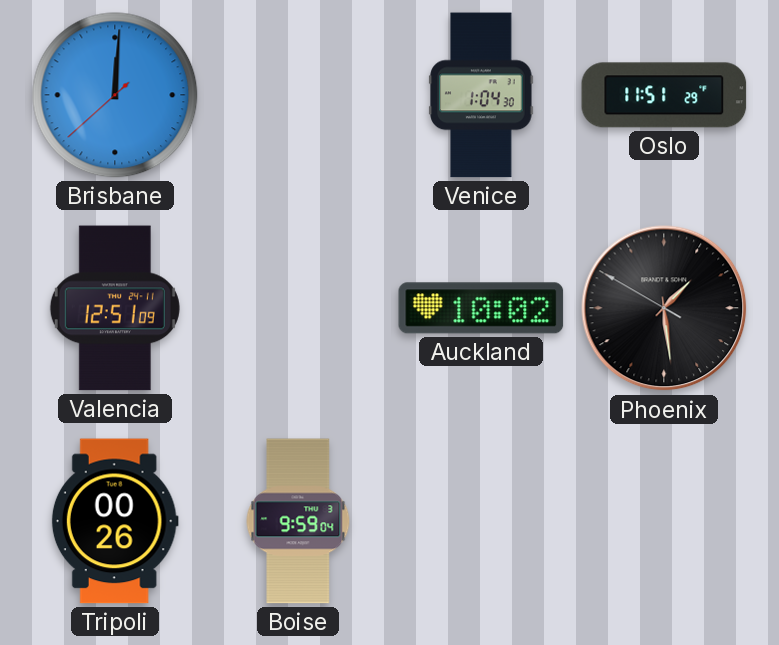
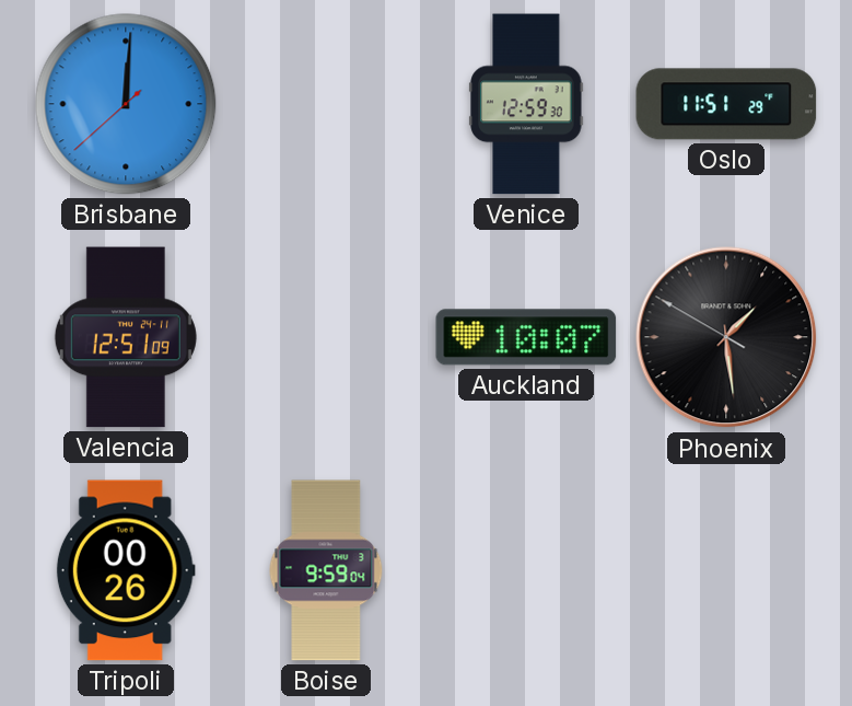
Venice: 1:04 -> 12:59
Auckland: 10:02 -> 10:07
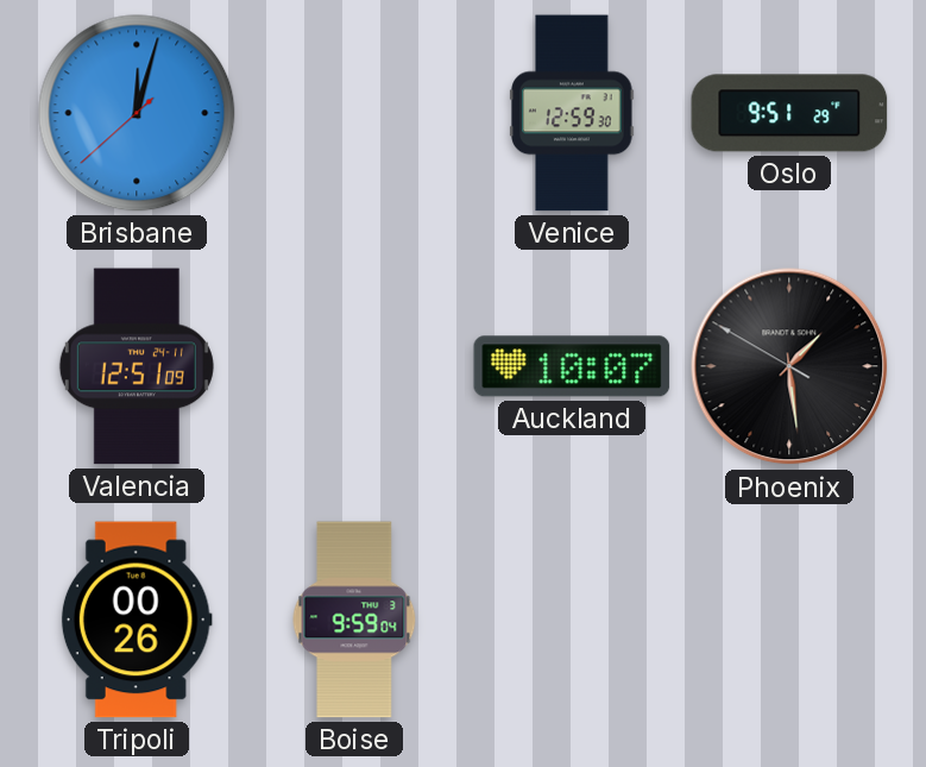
Brisbane: 12:00 -> 12:02
Oslo: 11:51 -> 9:51
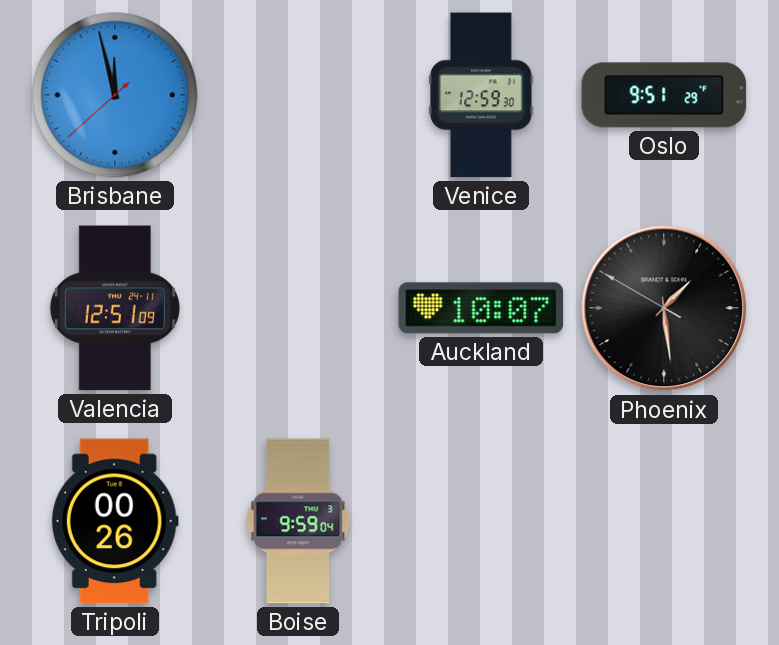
Brisbane: 12:02 -> 11:57
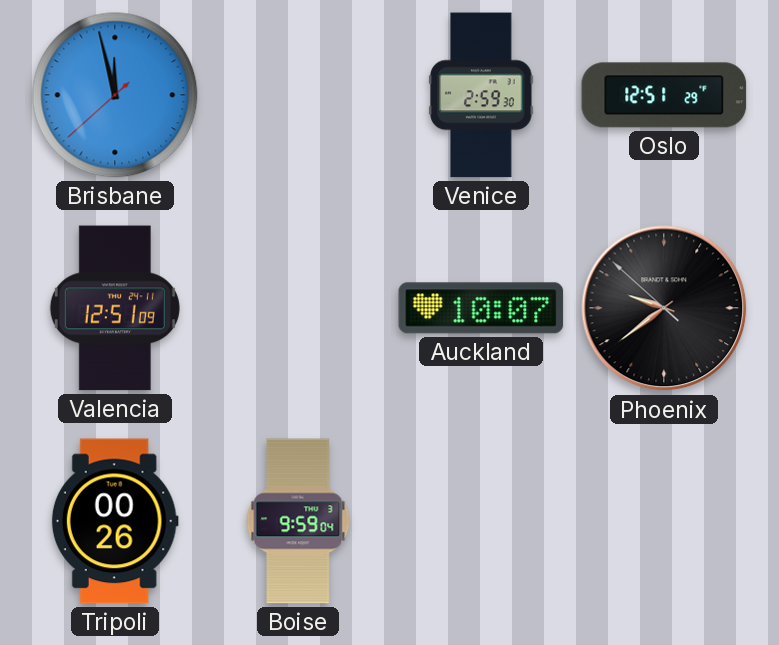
Venice: 12:59 -> 2:59
Oslo: 9:51 -> 12:51
Phoenix: 1:28 -> 9:38
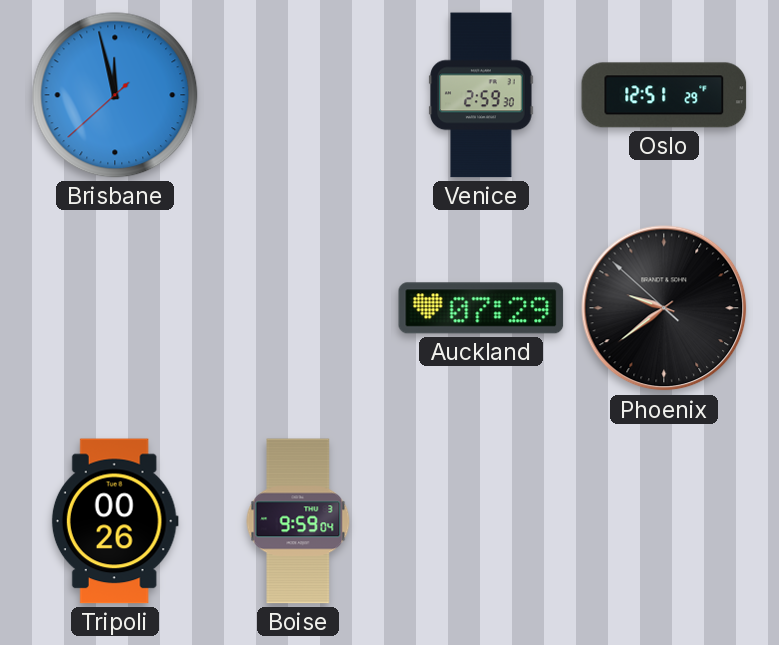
Valencia: 12:51 -> none
Auckland: 10:07 -> 07:29
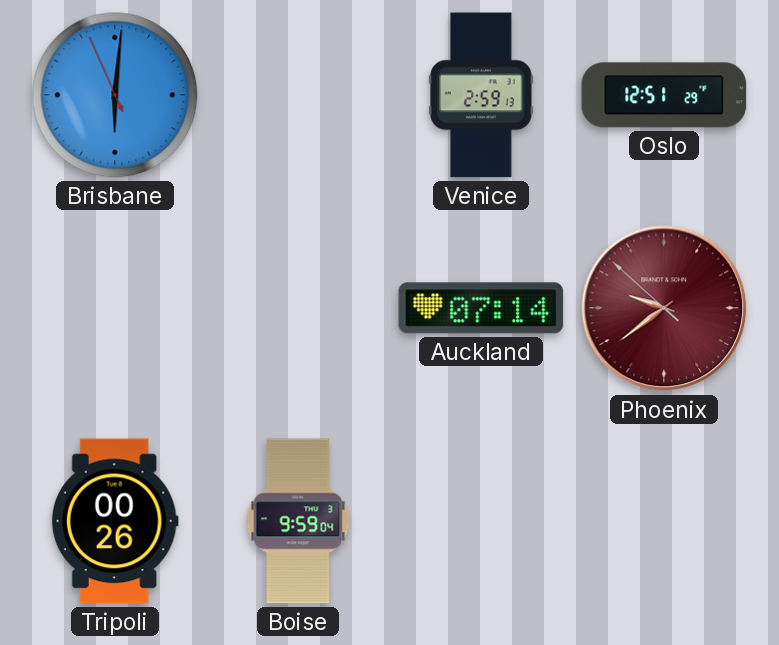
Brisbane: 11:57 -> 6:00
Venice: 2:59:30 -> 2:59:13
Auckland: 07:29 -> 07:14
Phoenix dial: black -> burgundy
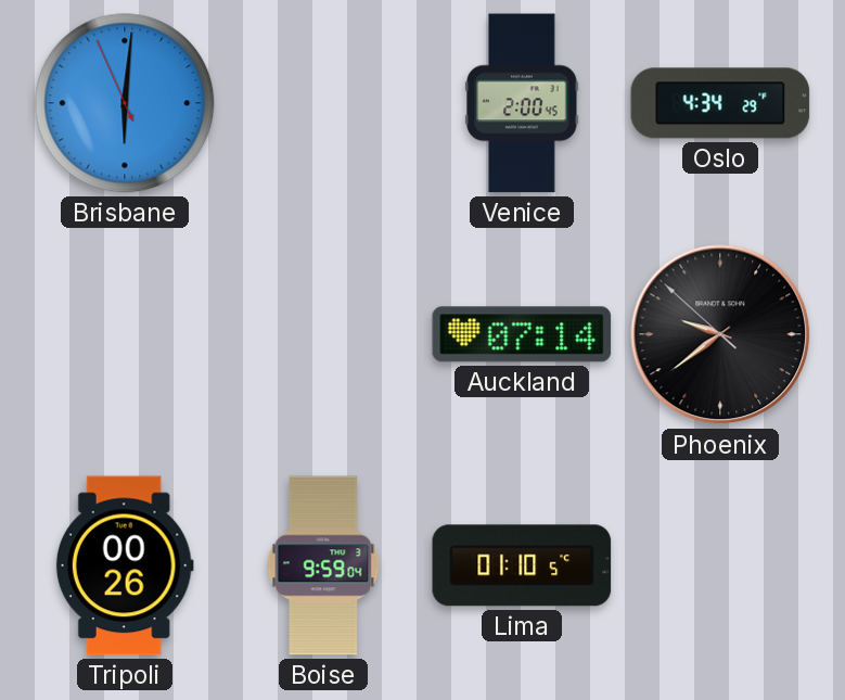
Venice: 2:59 -> 2:00
Oslo: 12:51 -> 4:34
Phoenix dial: burgundy -> black
Lima: none -> 01:10
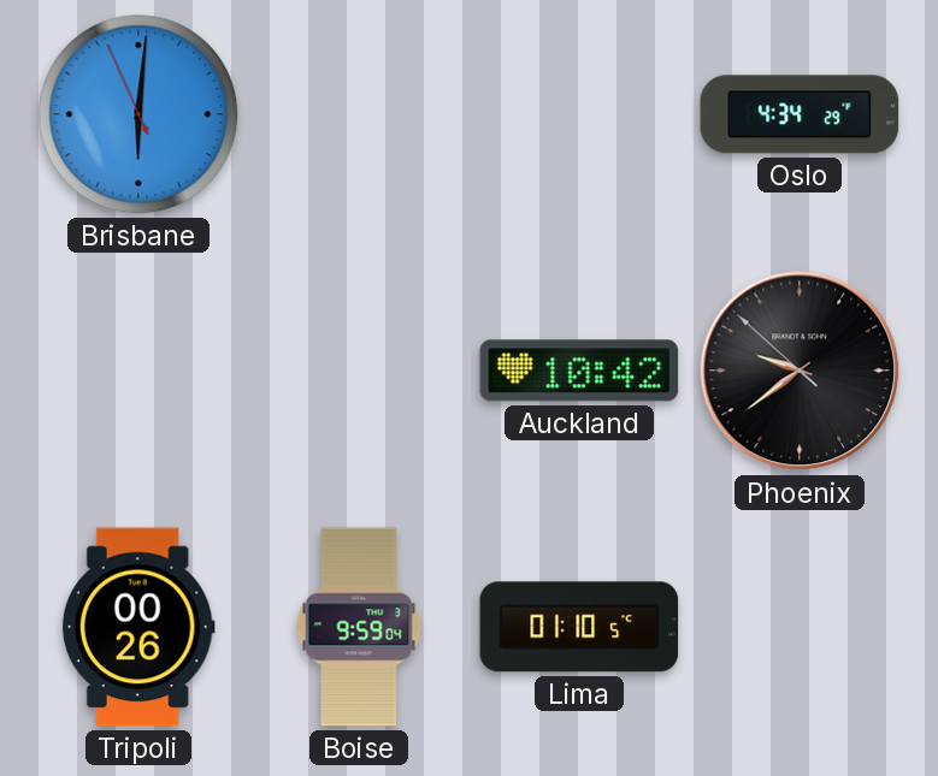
Venice: 2:00 -> none
Auckland: 07:14 -> 10:42
